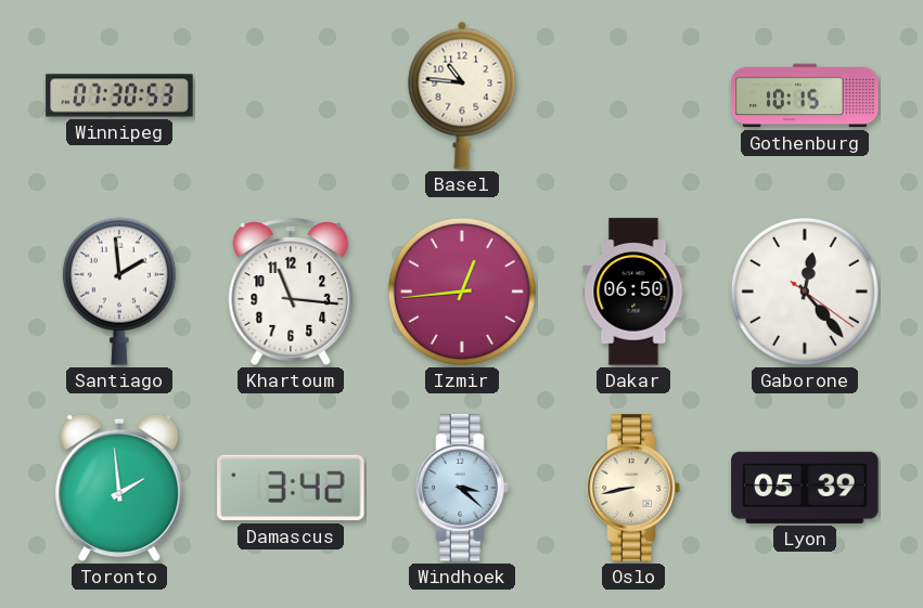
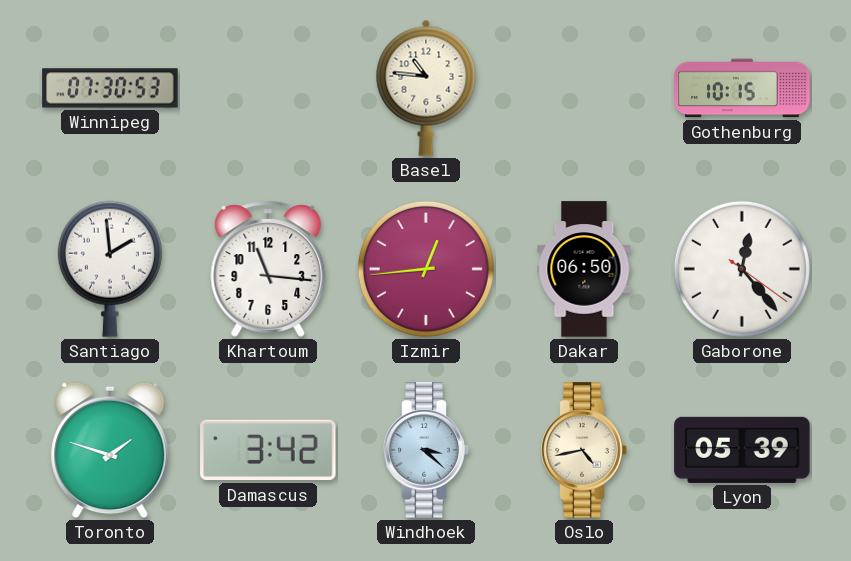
Toronto: 1:59 -> 1:48
Oslo: 8:43 -> 4:43
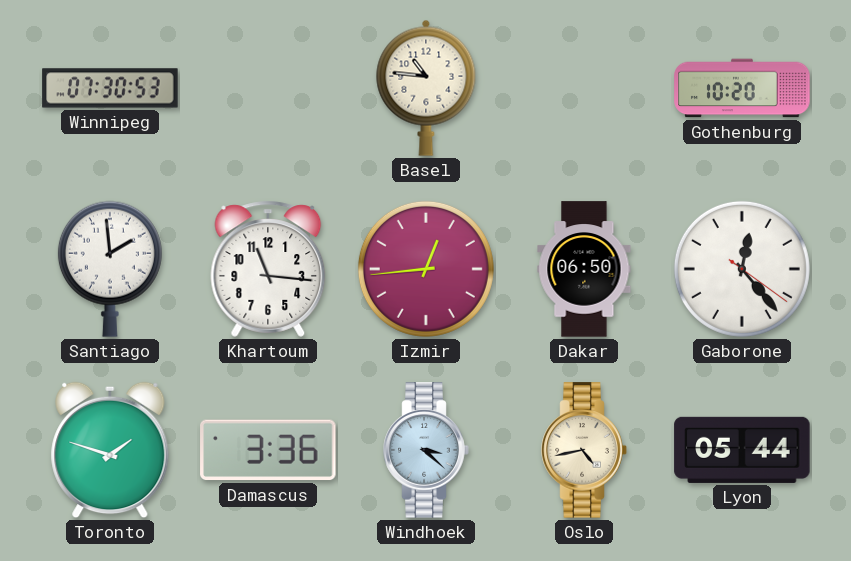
Gothenburg: 10:15 -> 10:20
Damascus: 3:42 -> 3:36
Lyon: 05:39 -> 05:44
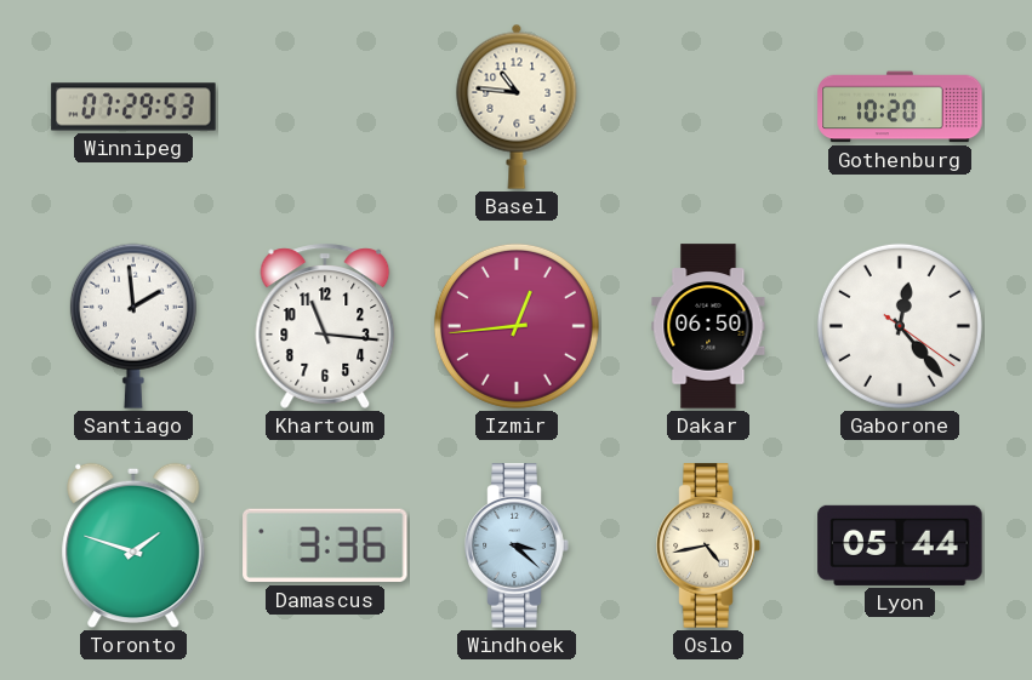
Winnipeg: 07:30 -> 07:29
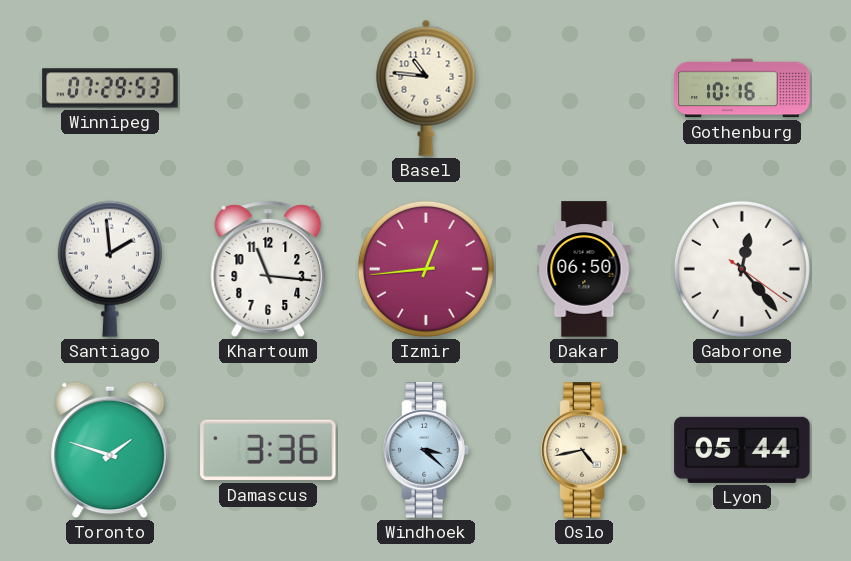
Gothenburg: 10:20 -> 10:16
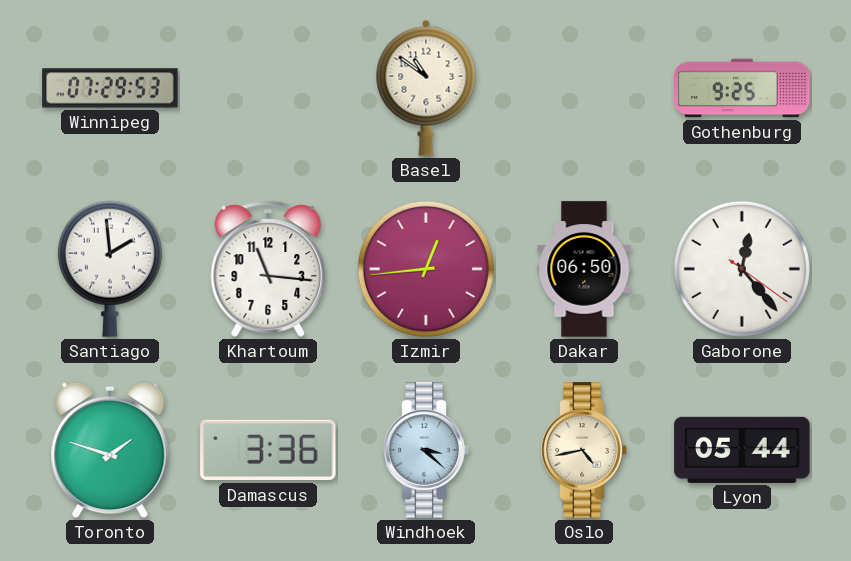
Basel: 10:46 -> 10:51
Gothenburg: 10:16 -> 9:25
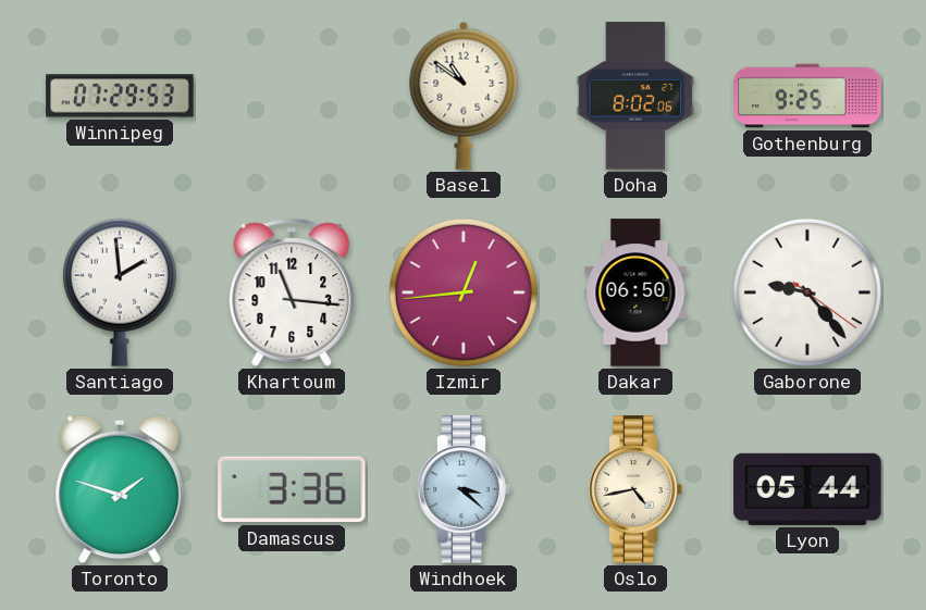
Doha: none -> 8:02
Gaborone: 12:23 -> 9:23
